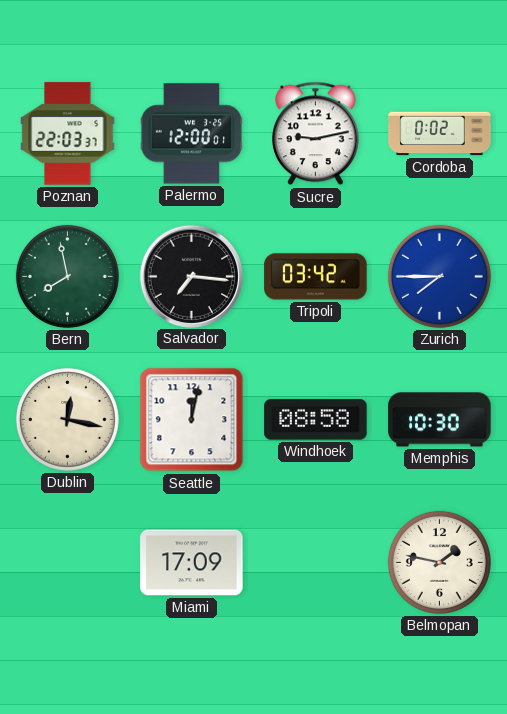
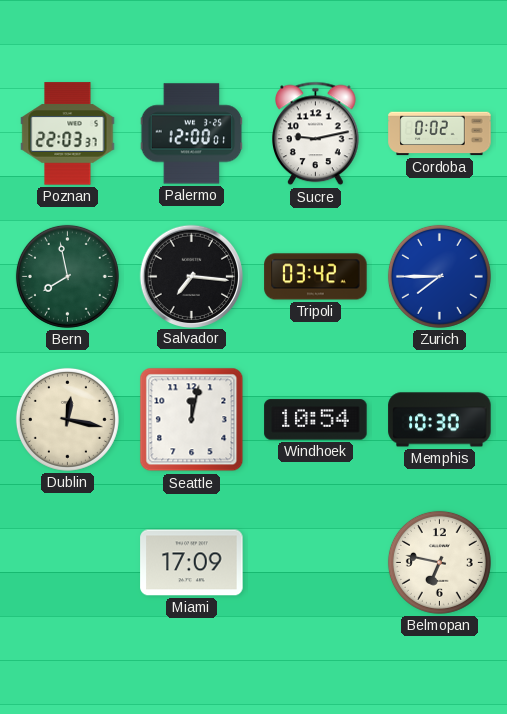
Windhoek: 08:58 -> 10:54
Belmopan: 1:47 -> 6:47
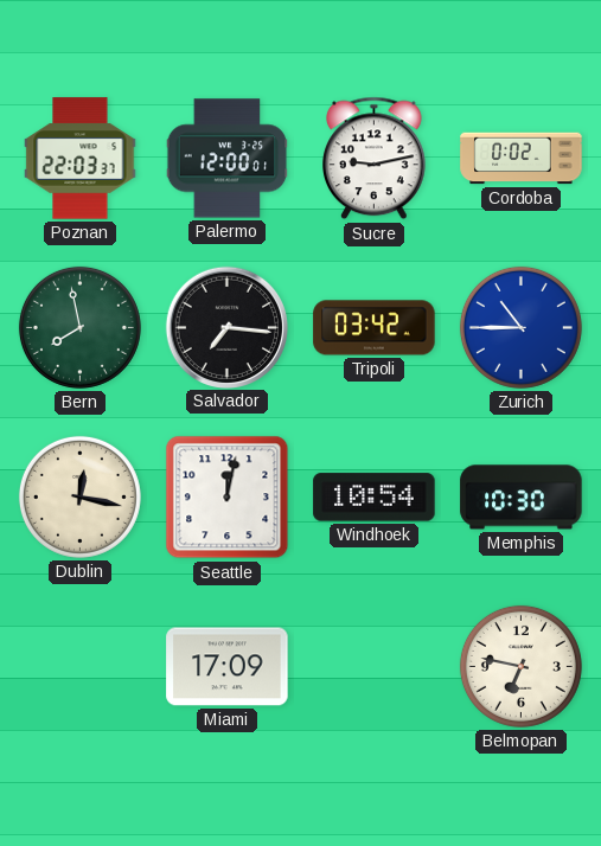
Zurich: 7:45 -> 10:45
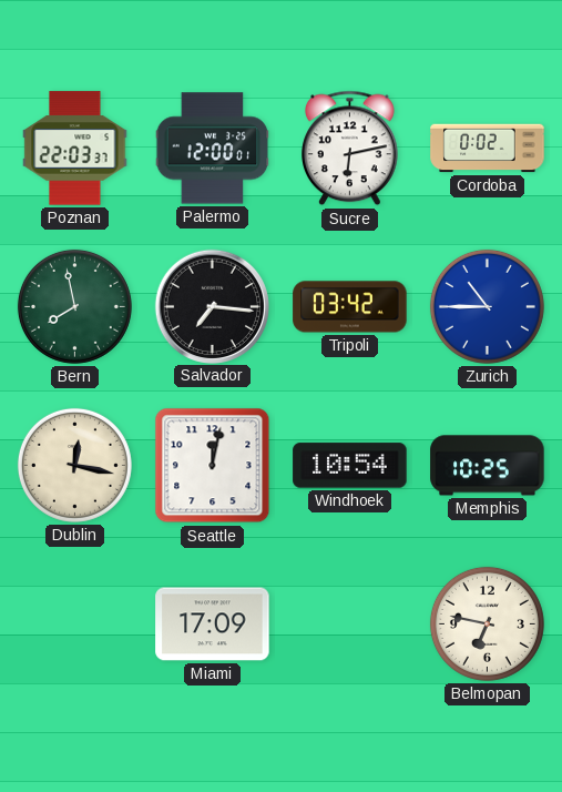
Sucre: 9:13 -> 6:13
Memphis: 10:30 -> 10:25
